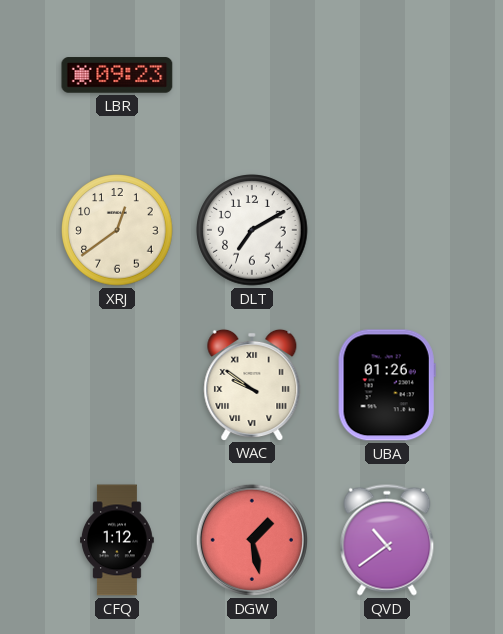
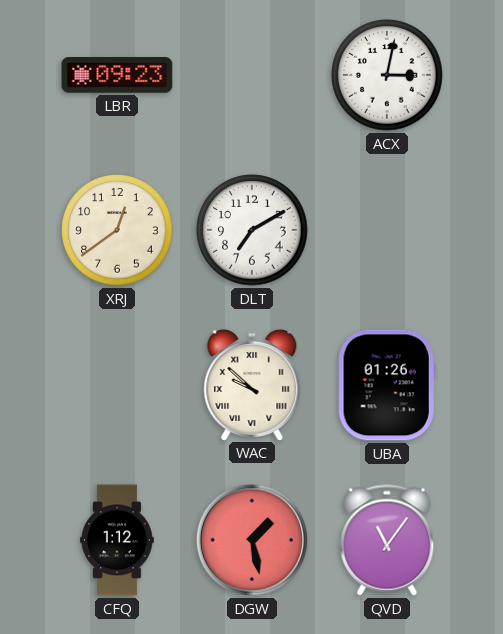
ACX: none -> 3:02
WAC: 9:51 -> 9:52
QVD: 10:39 -> 11:06
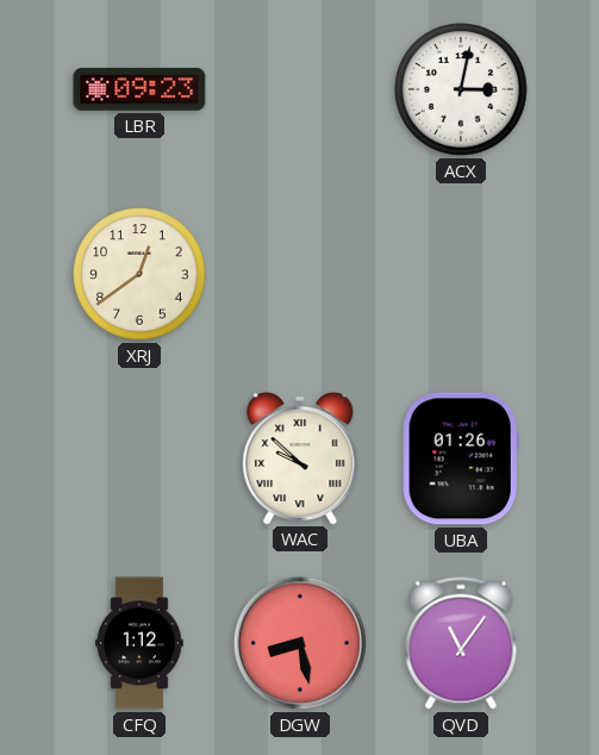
DLT: 7:10 -> none
DGW: 1:28 -> 8:28
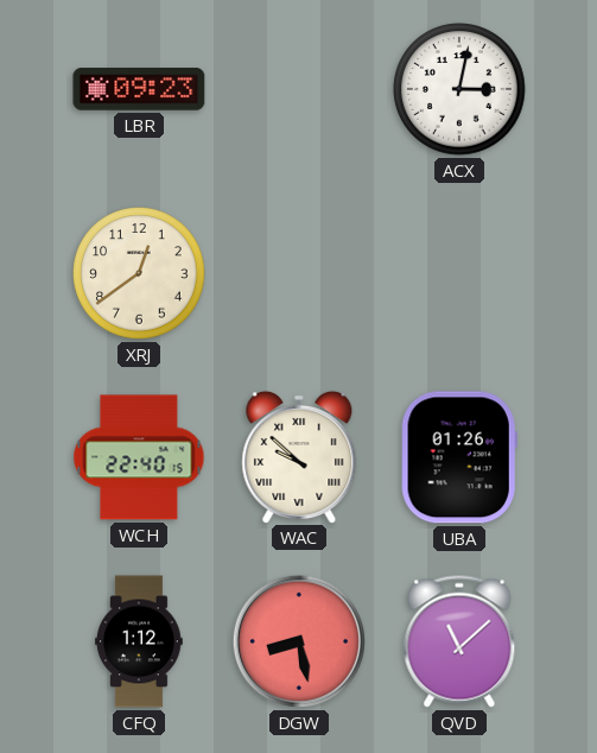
WCH: none -> 22:40
QVD: 11:06 -> 11:08
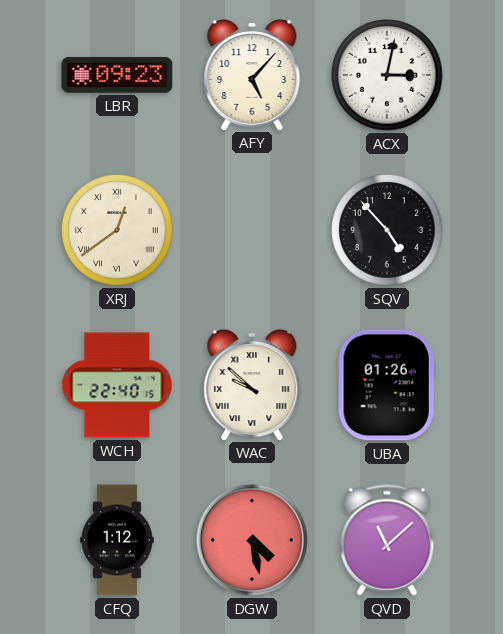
AFY: none -> 5:07
XRJ numerals: Arabic -> Roman
SQV: none -> 4:53
DGW: 8:28 -> 4:28
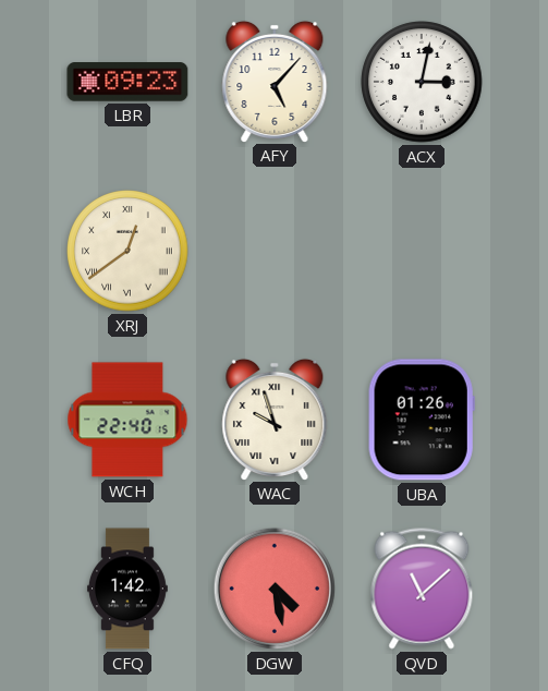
SQV: 4:53 -> none
WAC: 9:52 -> 9:57
CFQ: 1:12 -> 1:42
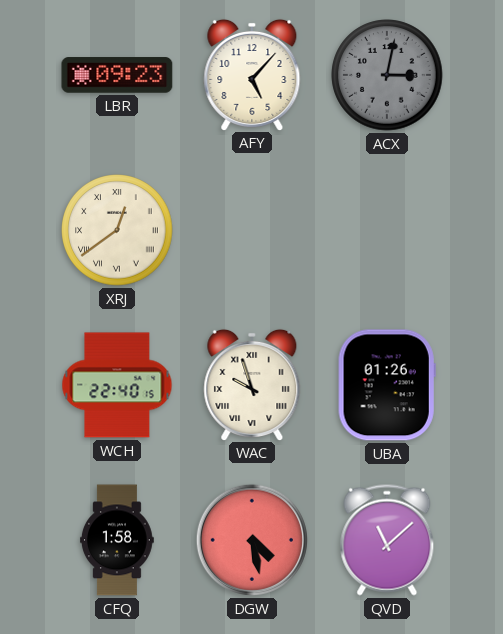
ACX dial: white -> grey
CFQ: 1:42 -> 1:58
